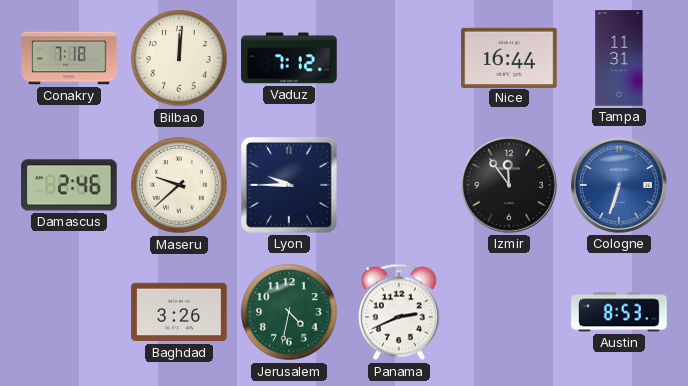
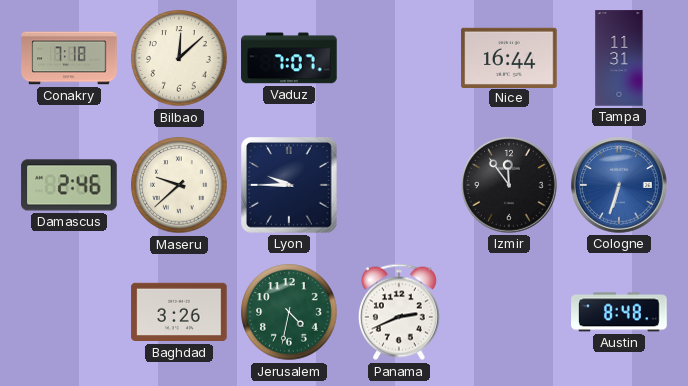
Bilbao: 12:01 -> 12:08
Vaduz: 7:12 -> 7:07
Austin: 8:53 -> 8:48
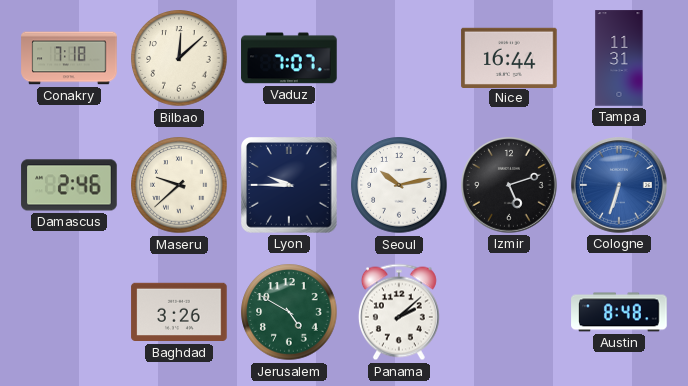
Seoul: none -> 10:13
Izmir: 11:54 -> 5:12
Jerusalem: 4:32 -> 4:50
Panama: 2:41 -> 2:08
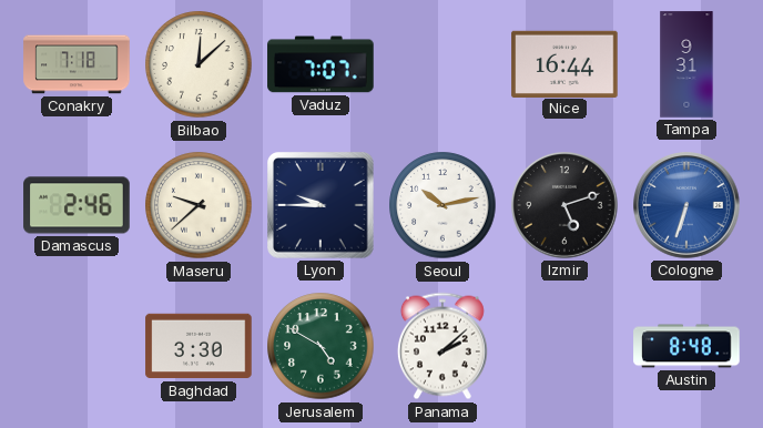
Tampa: 11:31 -> 9:31
Baghdad: 3:26 -> 3:30
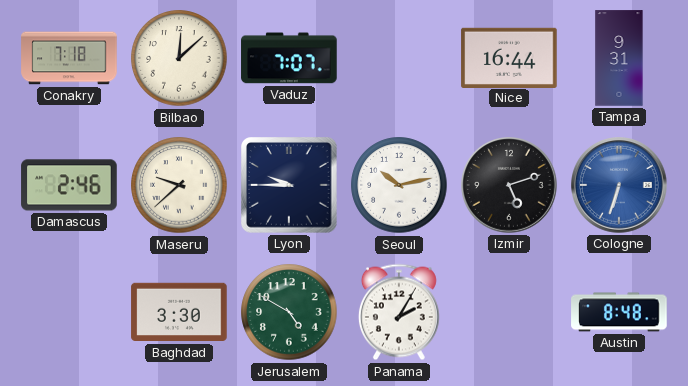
Panama: 2:08 -> 2:05
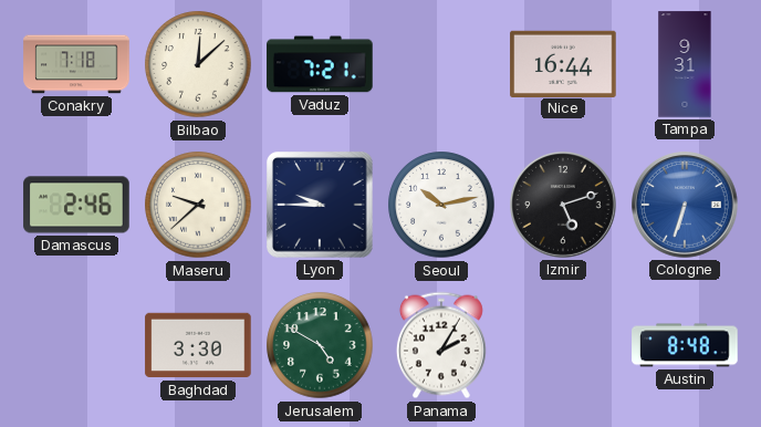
Vaduz: 7:07 -> 7:21
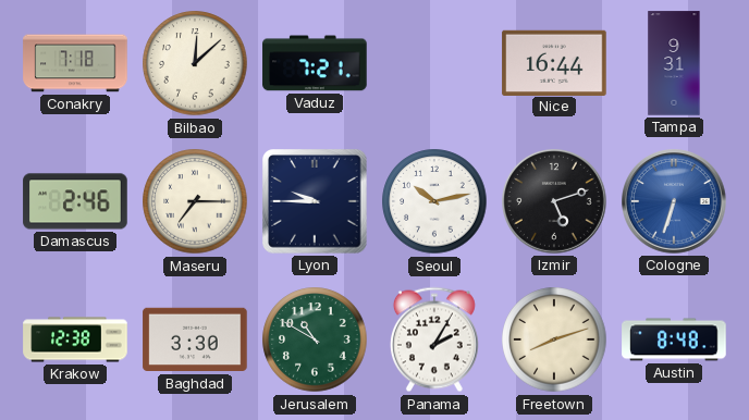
Maseru: 9:38 -> 7:15
Krakow: none -> 12:38
Jerusalem: 4:50 -> 10:50
Freetown: none -> 8:12
